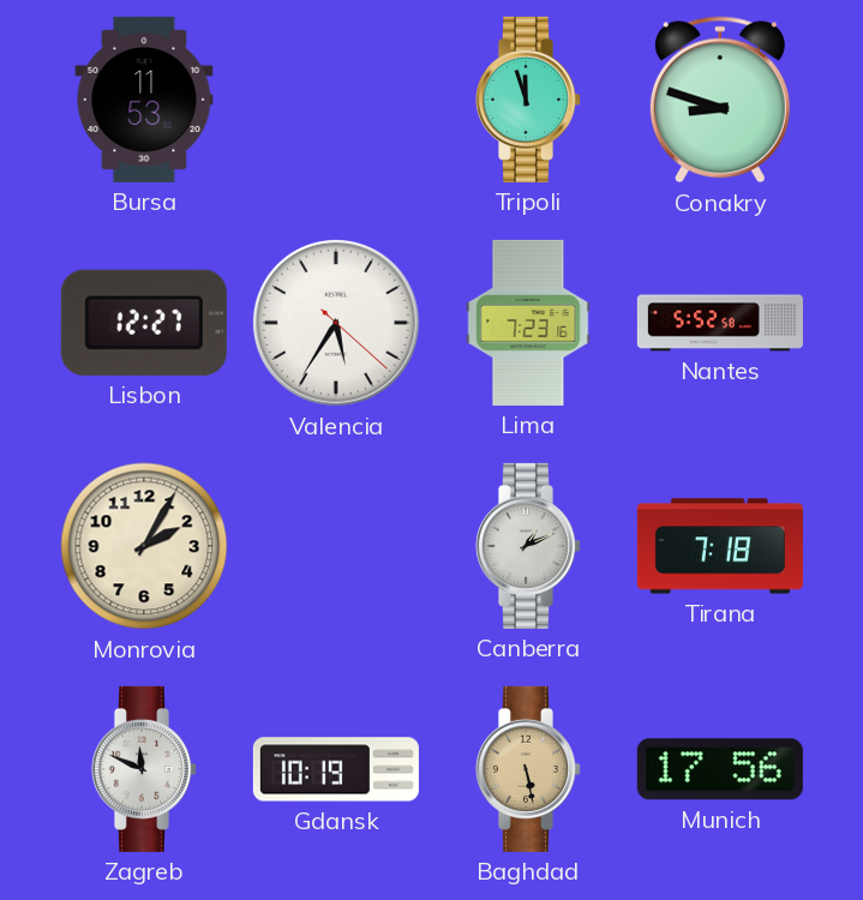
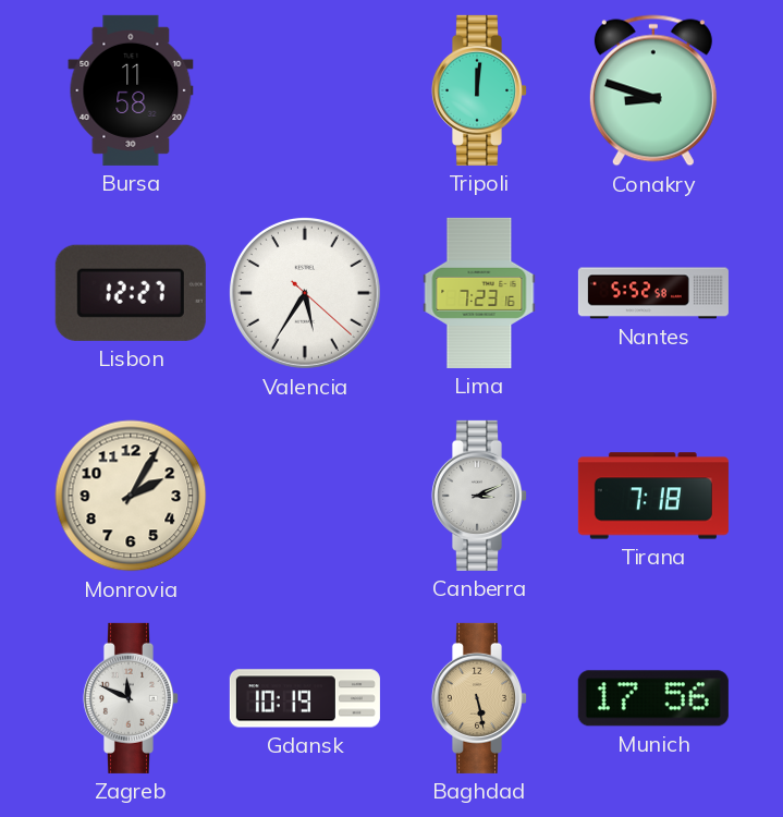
Bursa: 11:53 -> 11:58
Tripoli: 11:57 -> 12:01
Canberra: 1:11 -> 3:11
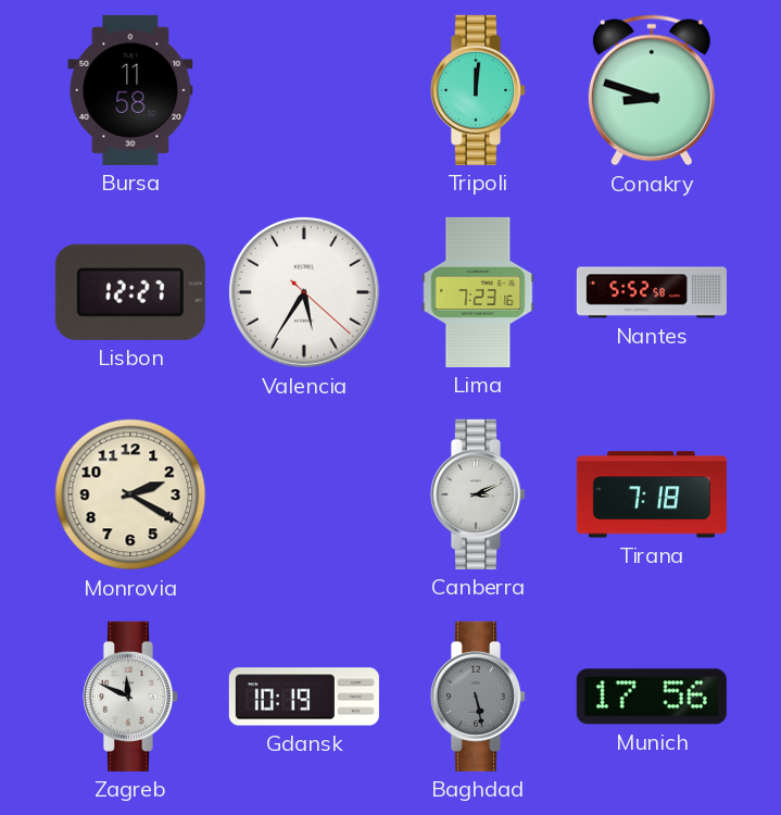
Monrovia: 2:05 -> 2:20
Baghdad dial: champagne -> grey
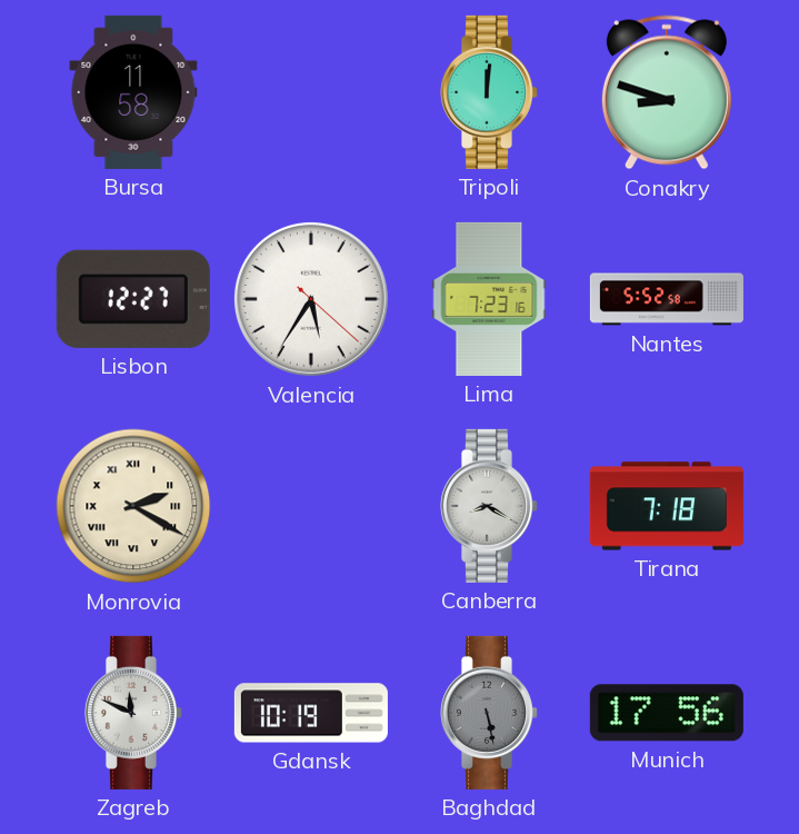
Monrovia numerals: Arabic -> Roman
Canberra: 3:11 -> 8:20
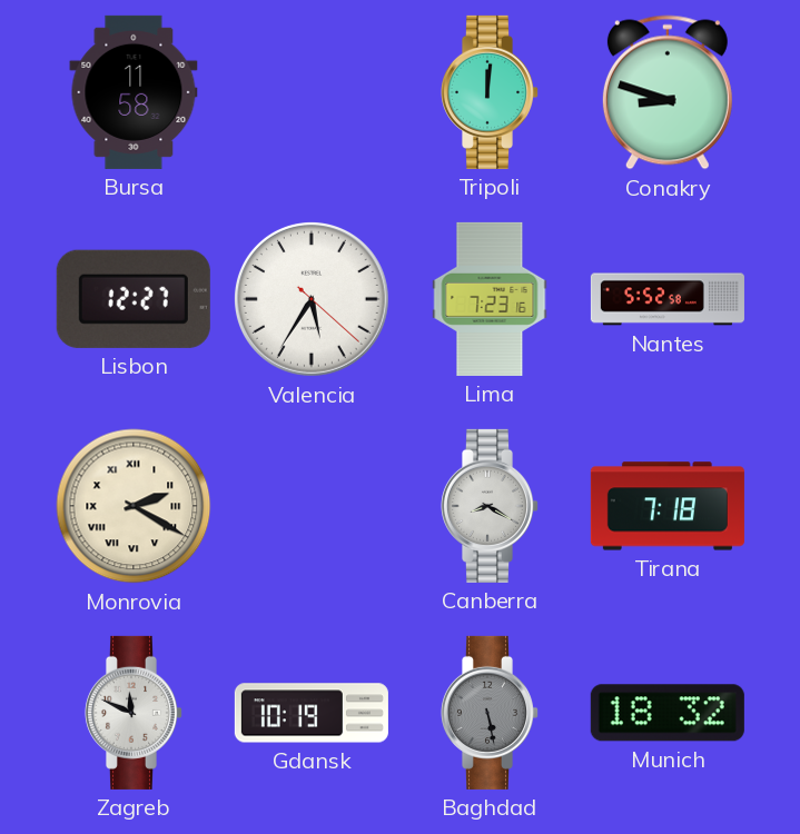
Munich: 17:56 -> 18:32
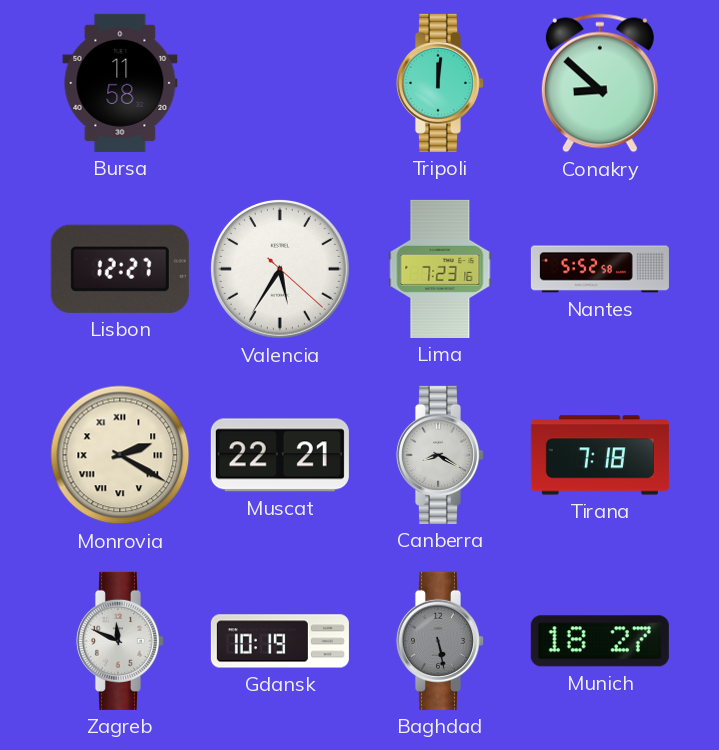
Conakry: 8:48 -> 8:52
Muscat: none -> 22:21
Munich: 18:32 -> 18:27
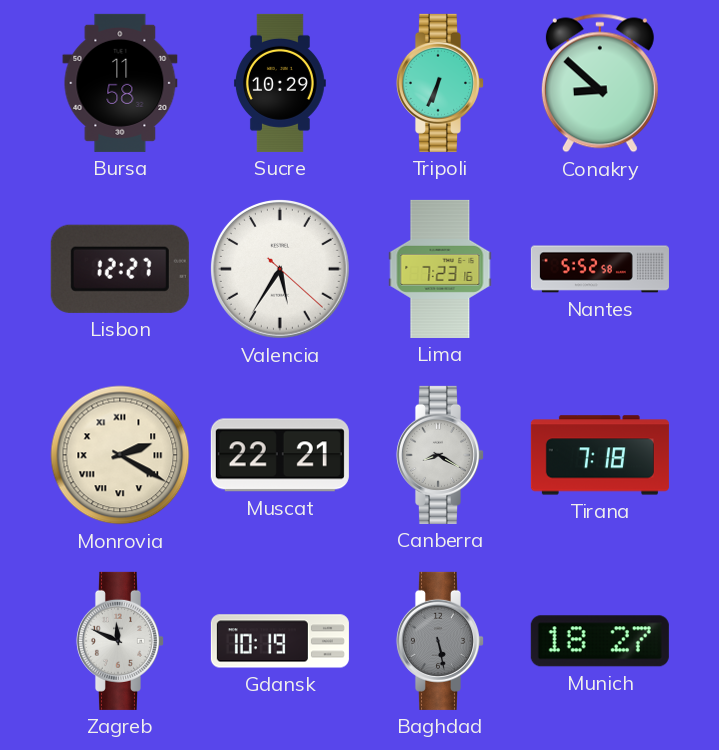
Sucre: none -> 10:29
Tripoli: 12:01 -> 6:34
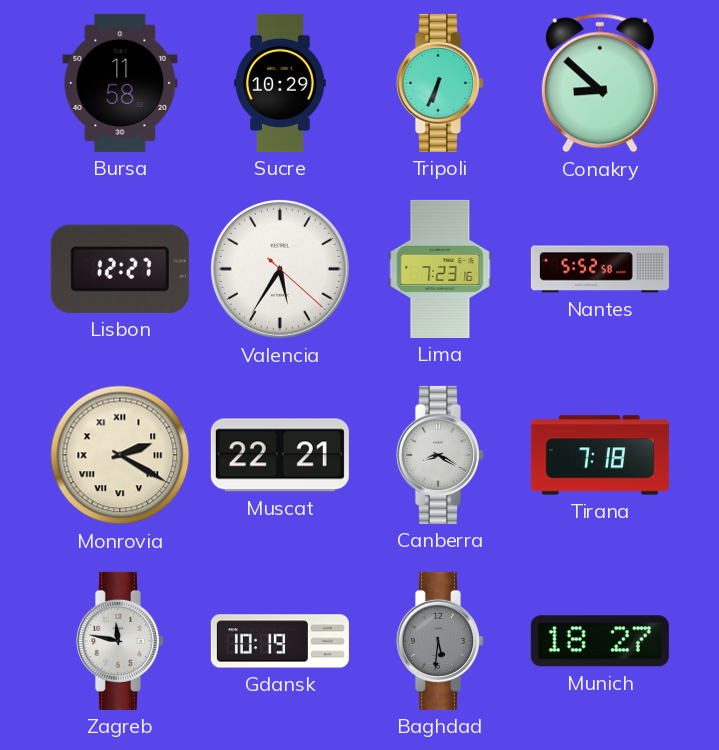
Zagreb: 11:49 -> 11:47
Baghdad: 5:28 -> 5:31
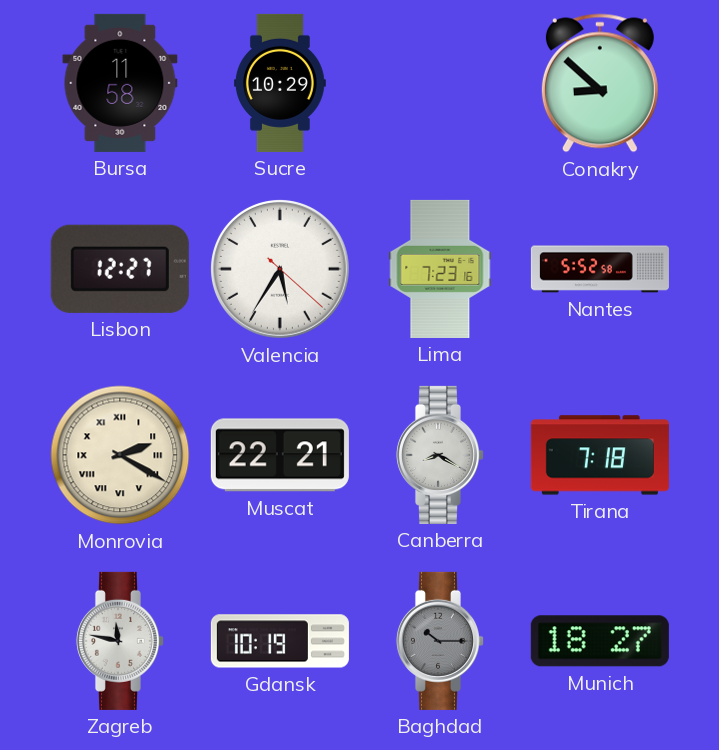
Tripoli: 6:34 -> none
Baghdad: 5:31 -> 10:15
